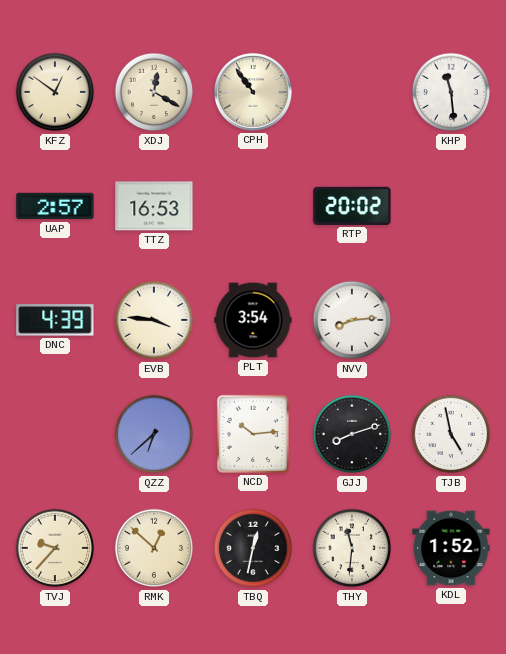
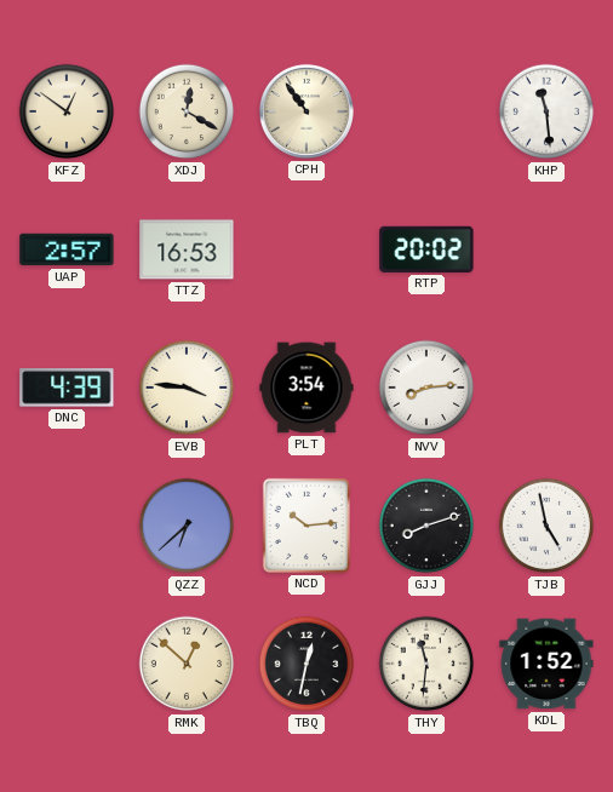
TVJ: 9:37 -> none
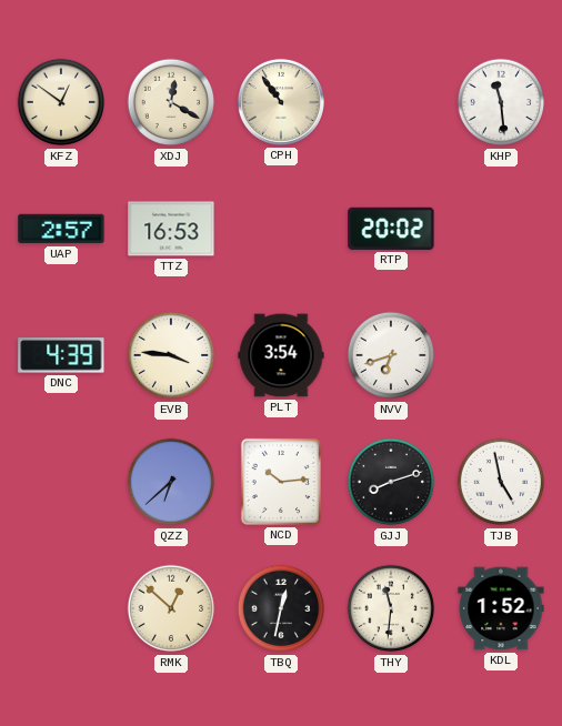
NVV: 8:14 -> 6:42
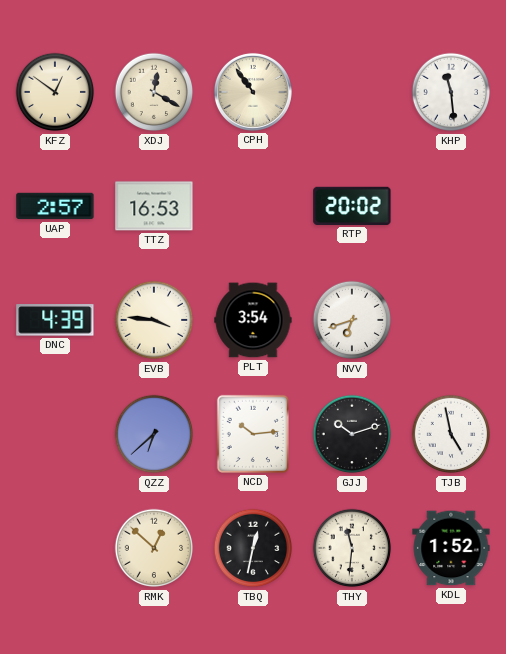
GJJ: 8:12 -> 10:12
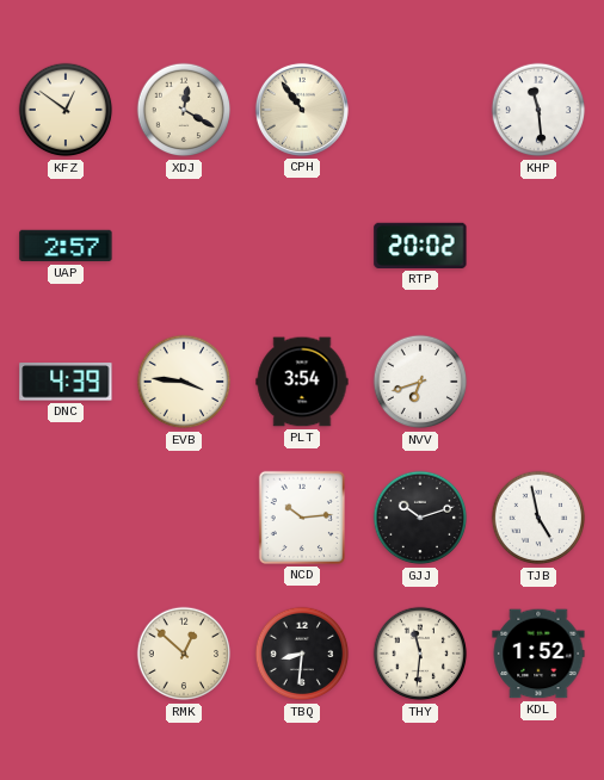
TTZ: 16:53 -> none
QZZ: 6:38 -> none
TBQ: 12:32 -> 8:31
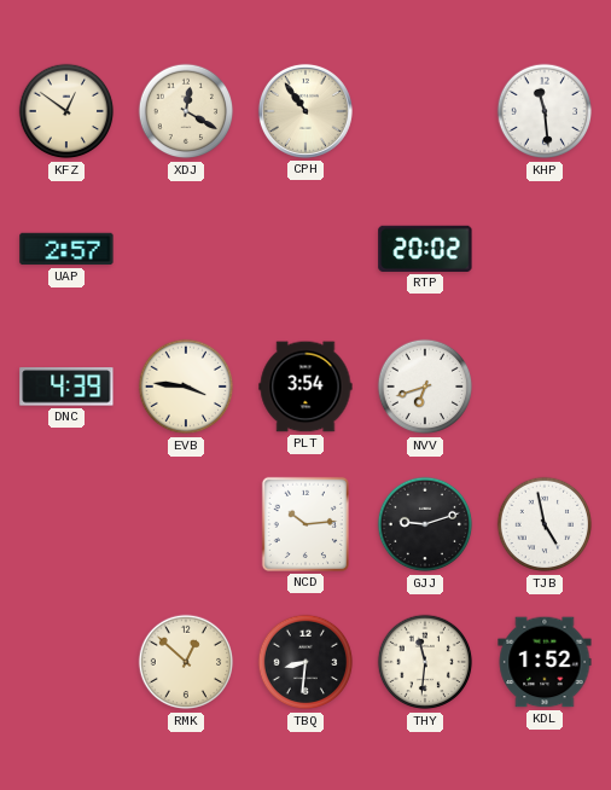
GJJ: 10:12 -> 9:12
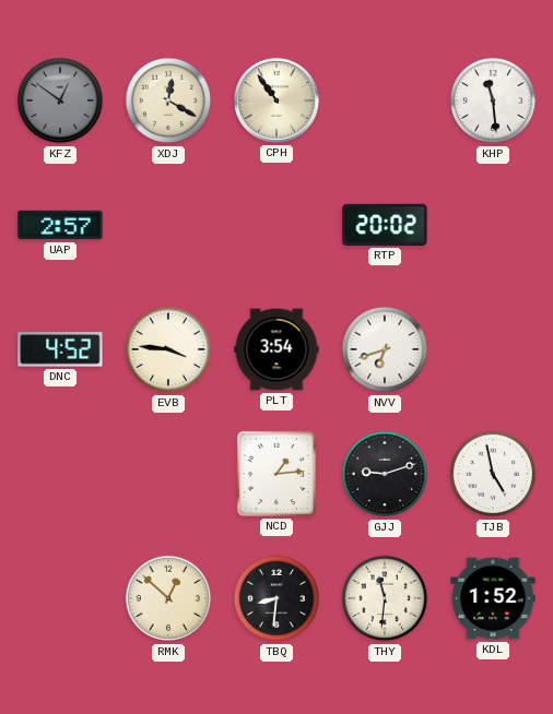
KFZ dial: cream -> grey
DNC: 4:39 -> 4:52
NCD: 10:14 -> 1:14
